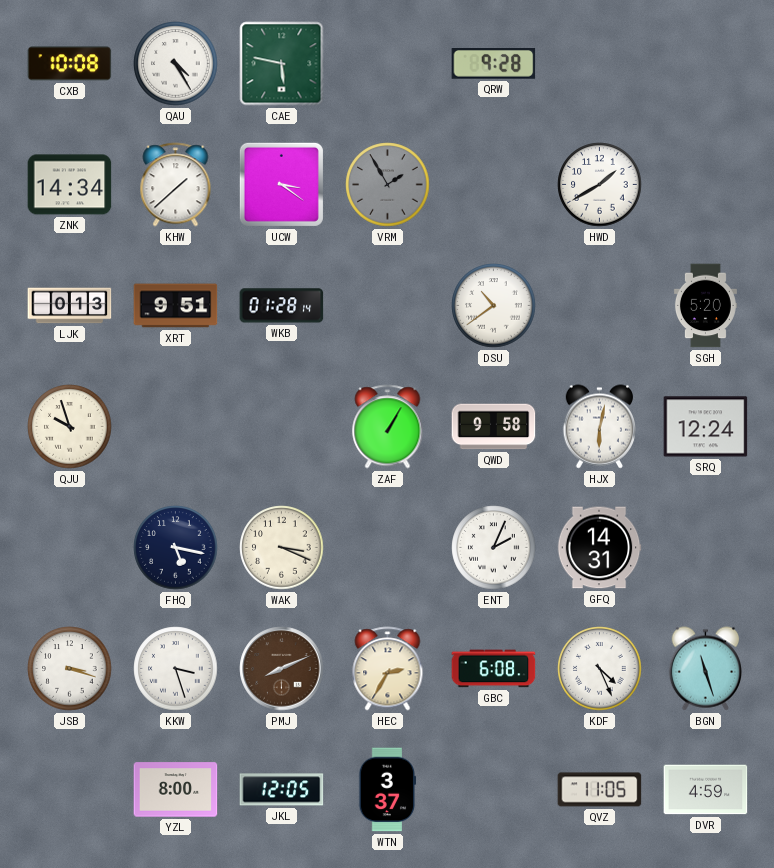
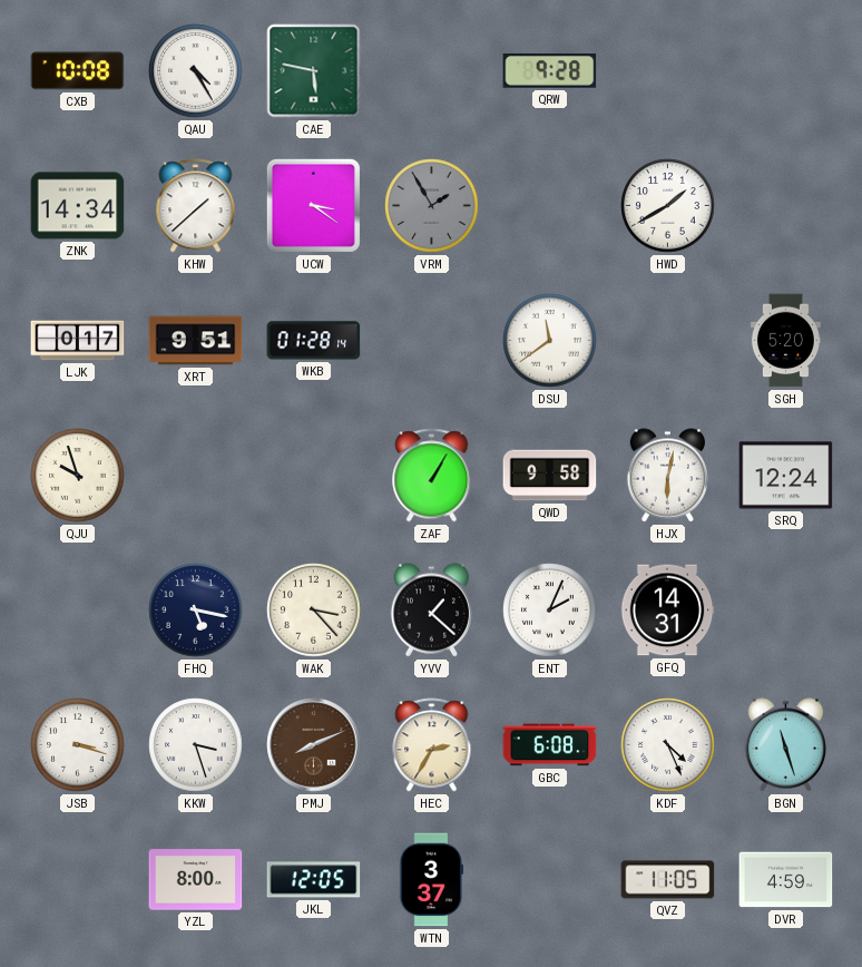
LJK: 0:13 -> 0:17
DSU: 10:39 -> 11:39
WAK: 3:19 -> 3:23
YVV: none -> 1:22
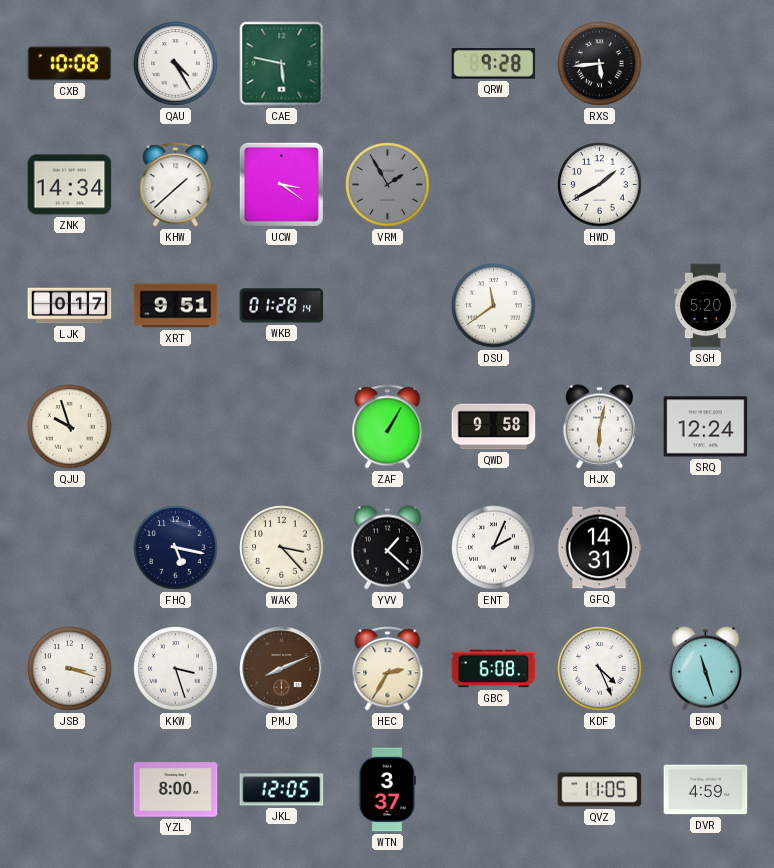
RXS: none -> 5:44
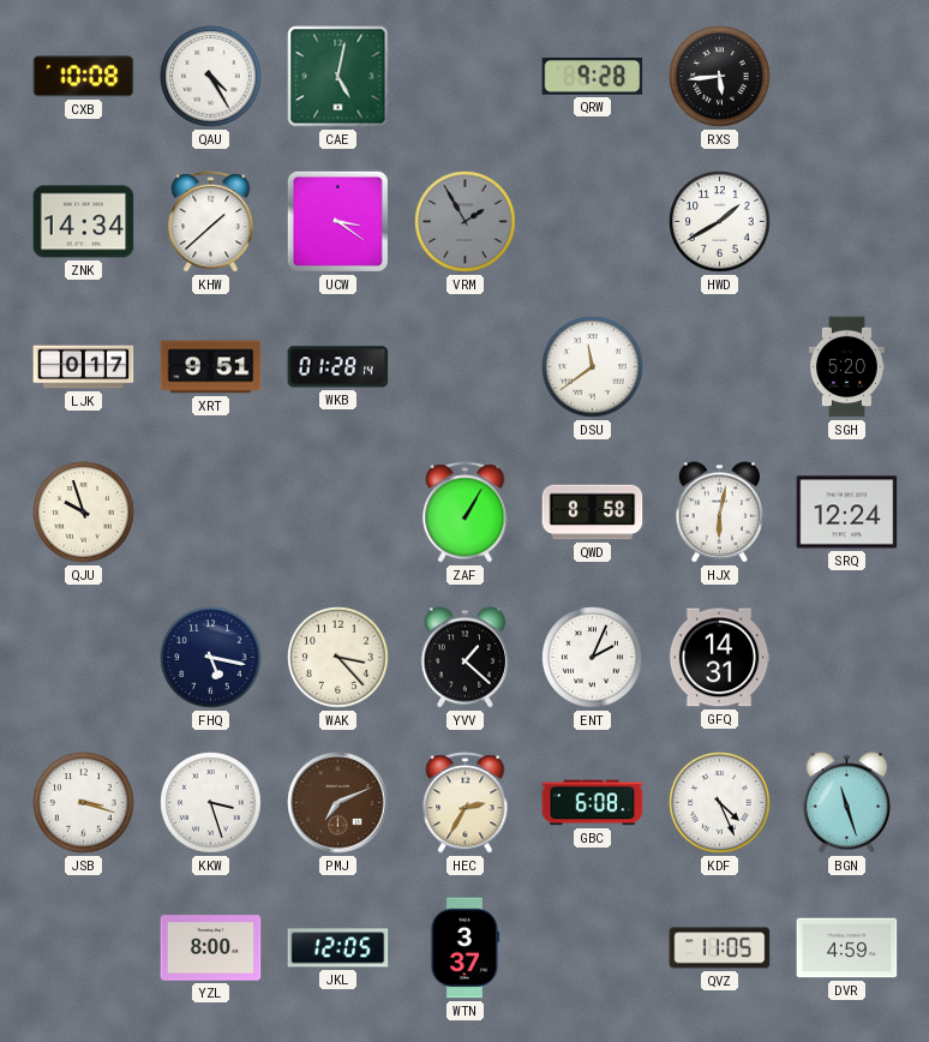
CAE: 5:47 -> 5:02
QWD: 9:58 -> 8:58
PMJ: 8:11 -> 7:11
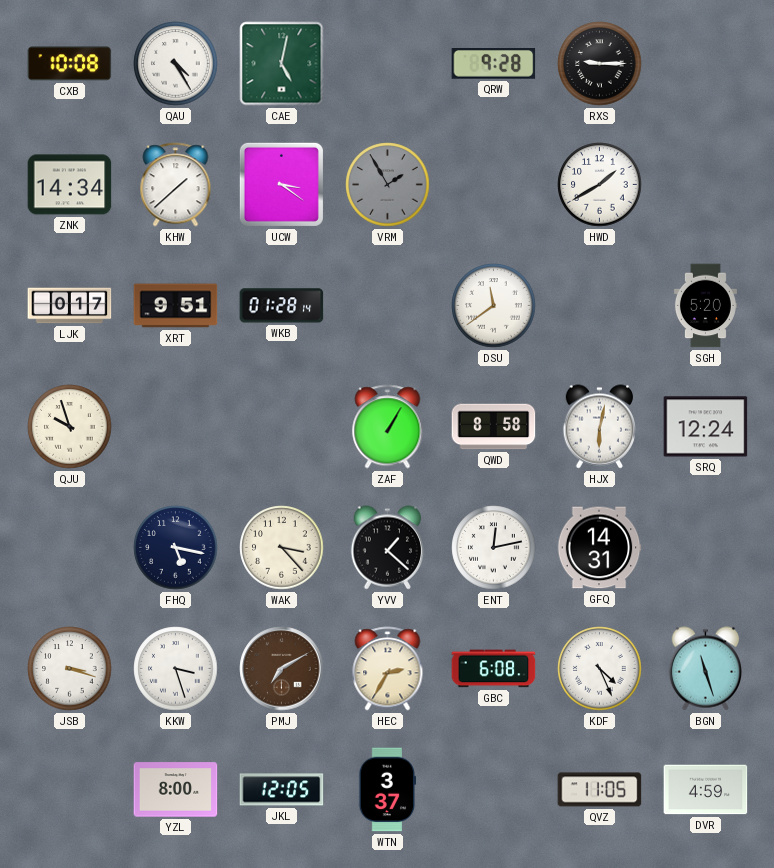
RXS: 5:44 -> 9:15
ENT: 2:04 -> 12:13
PMJ: 7:11 -> 7:10
